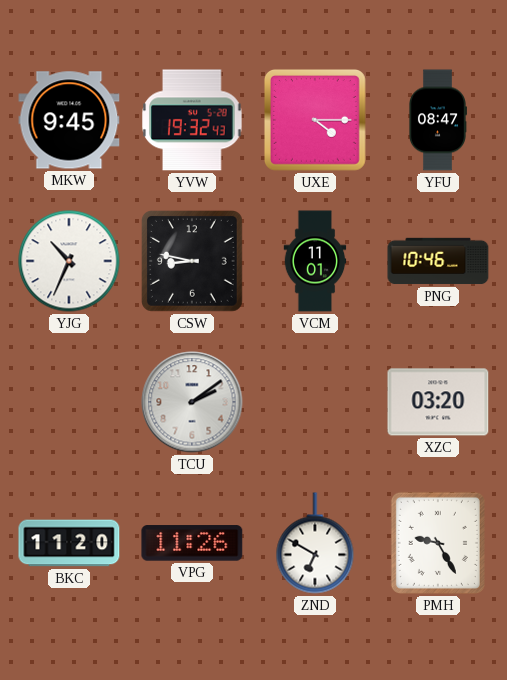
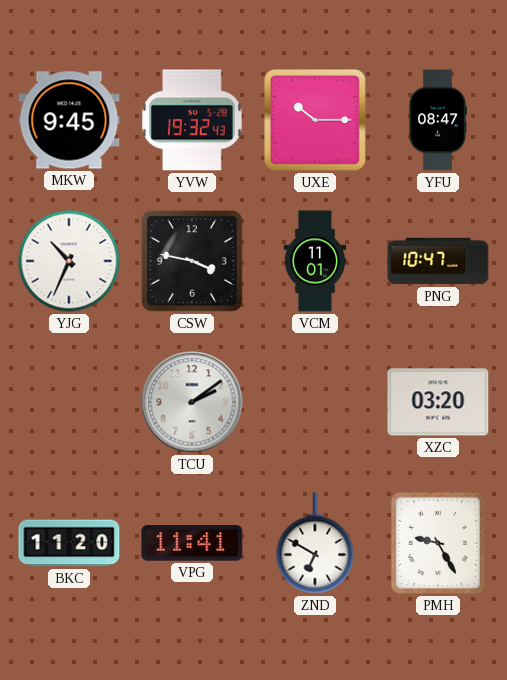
UXE: 4:15 -> 10:15
CSW: 8:47 -> 3:47
PNG: 10:46 -> 10:47
VPG: 11:26 -> 11:41
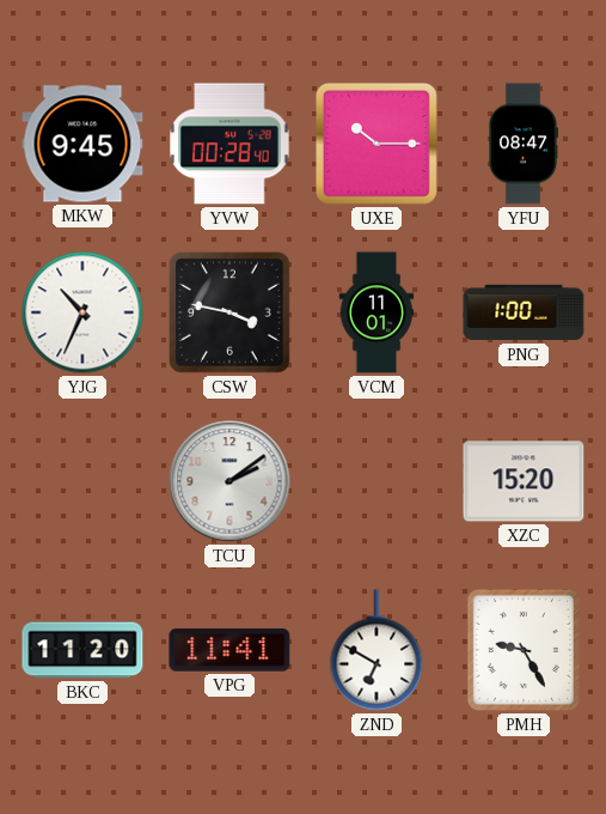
YVW: 19:32 -> 00:28
PNG: 10:47 -> 1:00
XZC: 03:20 -> 15:20
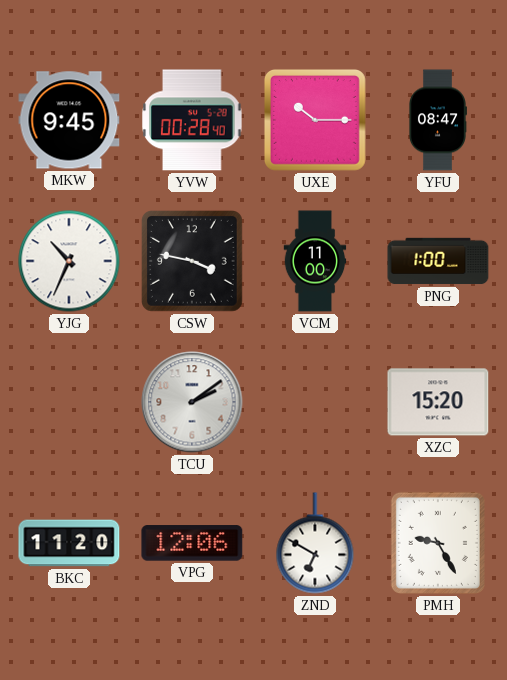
VCM: 11:01 -> 11:00
VPG: 11:41 -> 12:06
